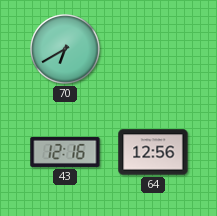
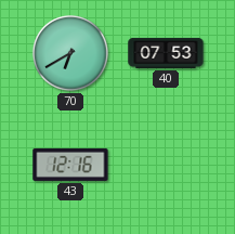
40: none -> 07:53
64: 12:56 -> none
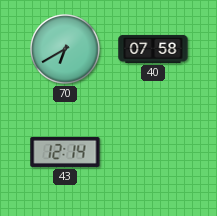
40: 07:53 -> 07:58
43: 12:16 -> 12:14
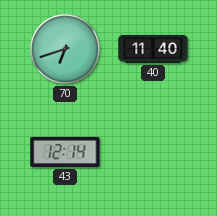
70: 6:40 -> 6:42
40: 07:58 -> 11:40
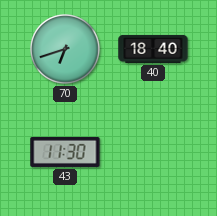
40: 11:40 -> 18:40
43: 12:14 -> 11:30
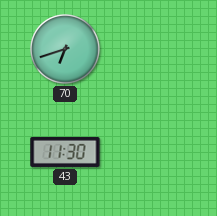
40: 18:40 -> none
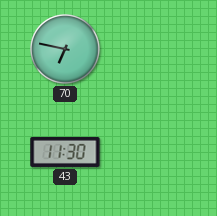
70: 6:42 -> 6:47
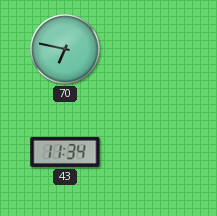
43: 11:30 -> 11:34
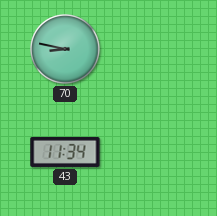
70: 6:47 -> 8:47
